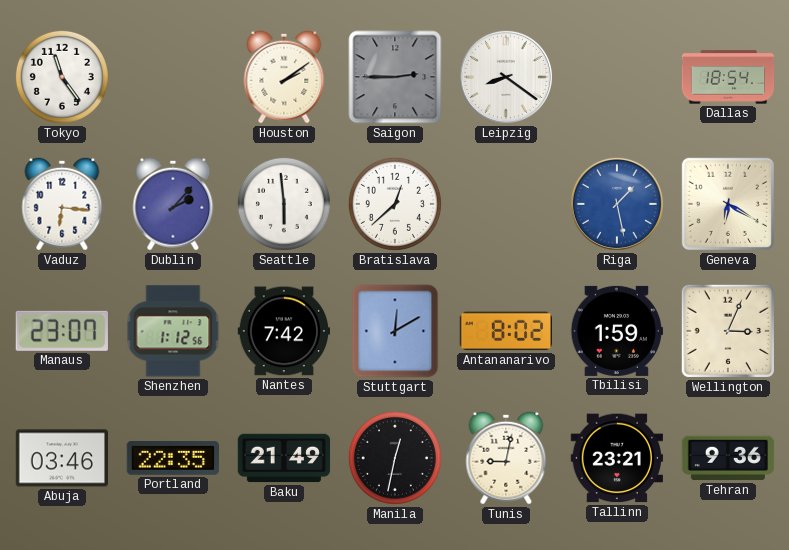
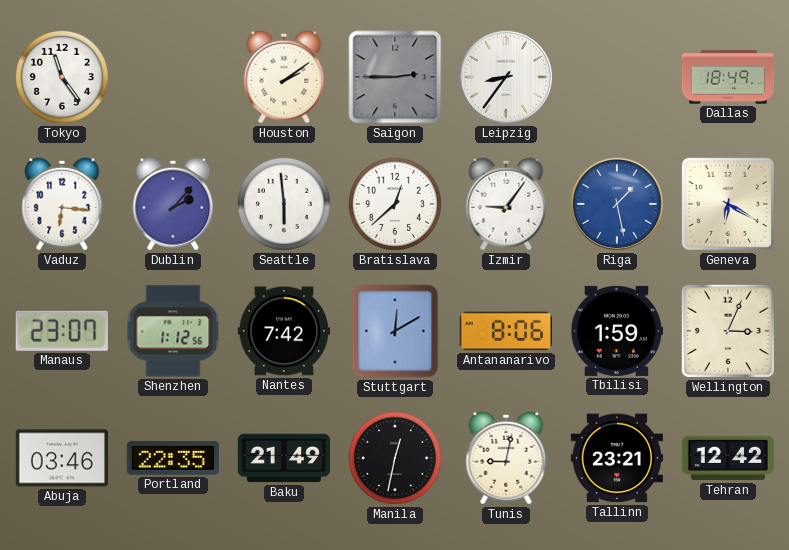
Leipzig: 8:21 -> 8:36
Dallas: 18:54 -> 18:49
Izmir: none -> 9:06
Antananarivo: 8:02 -> 8:06
Tehran: 9:36 -> 12:42
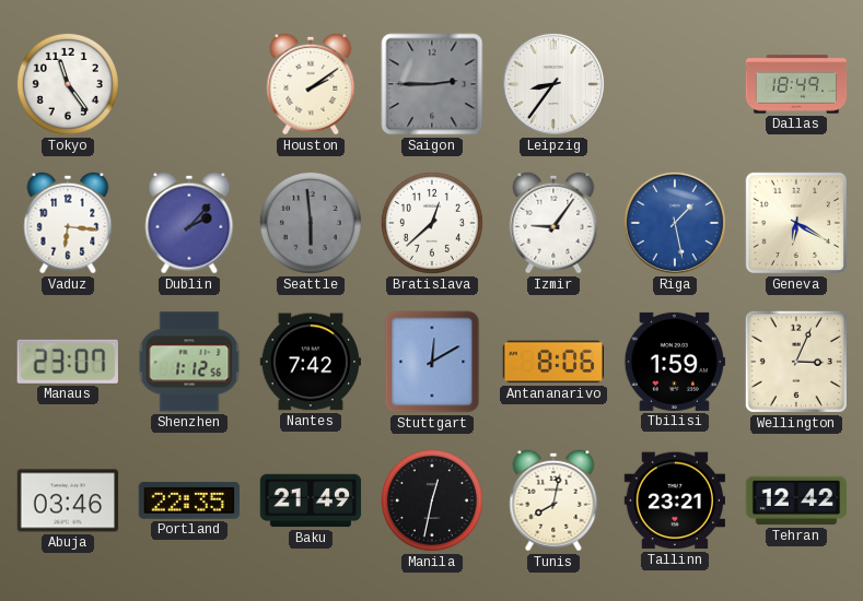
Seattle dial: white -> grey
Tunis: 9:02 -> 8:02
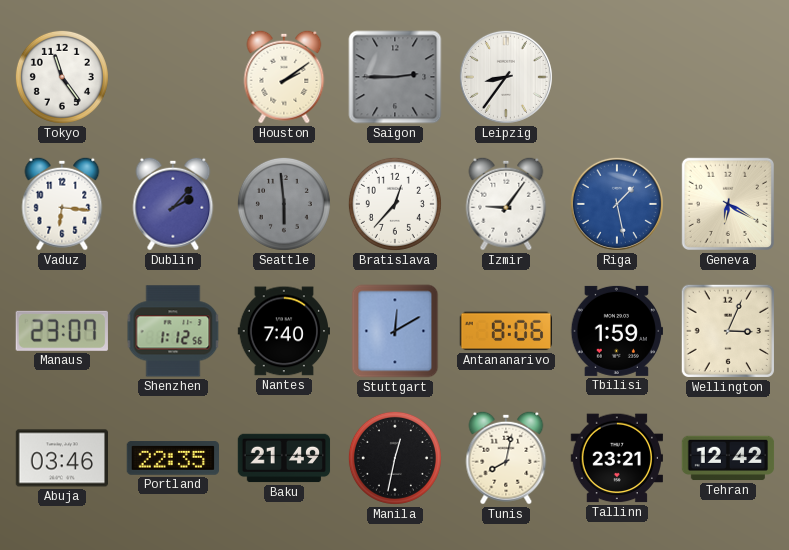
Dallas: 18:49 -> none
Bratislava: 12:38 -> 12:37
Nantes: 7:42 -> 7:40
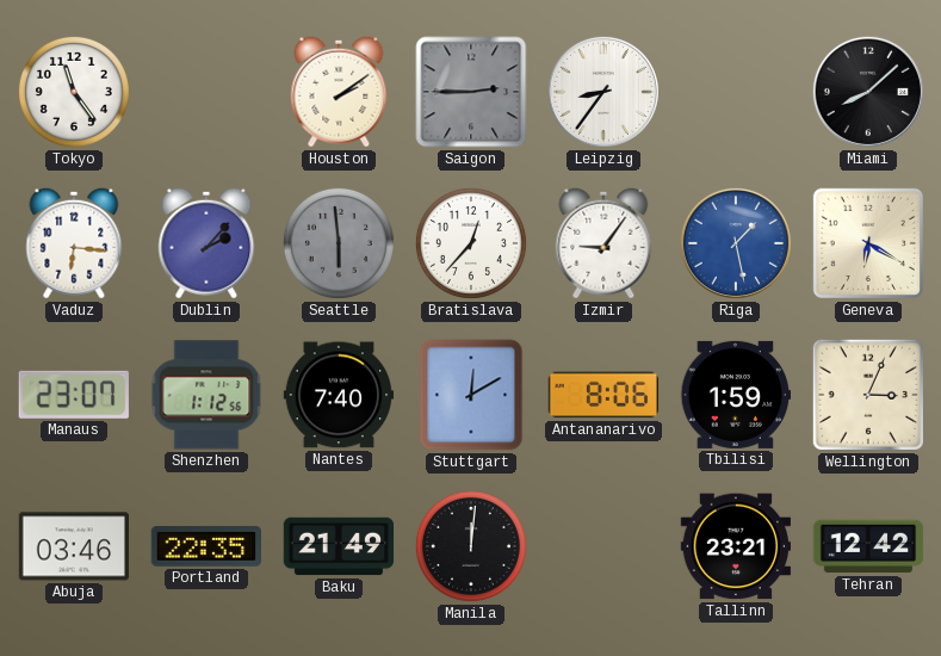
Miami: none -> 8:08
Manila: 12:32 -> 12:01
Tunis: 8:02 -> none
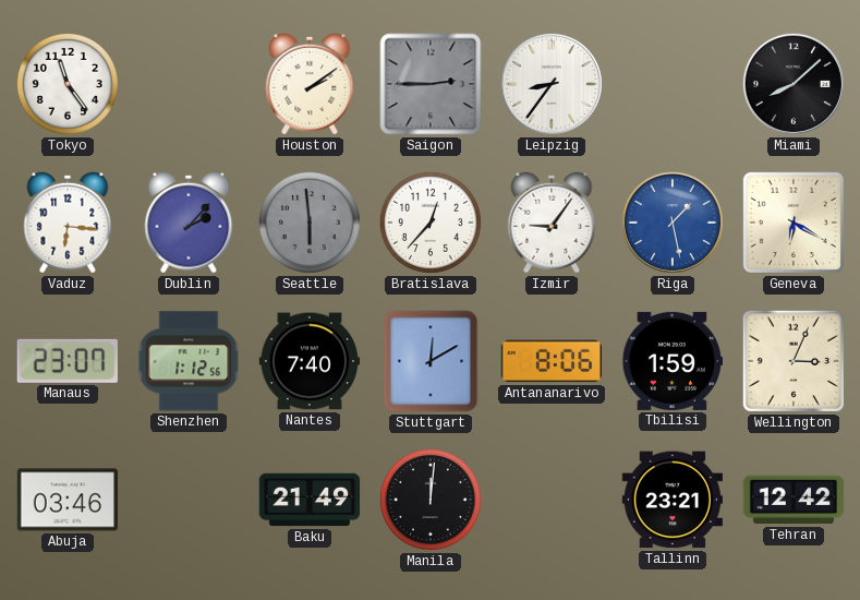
Portland: 22:35 -> none
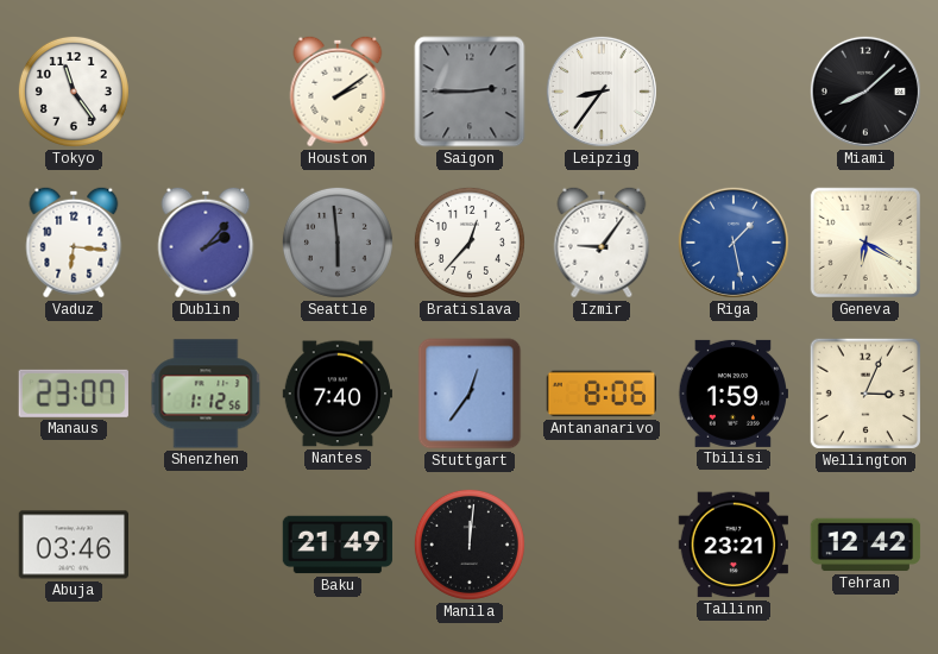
Stuttgart: 12:10 -> 12:36
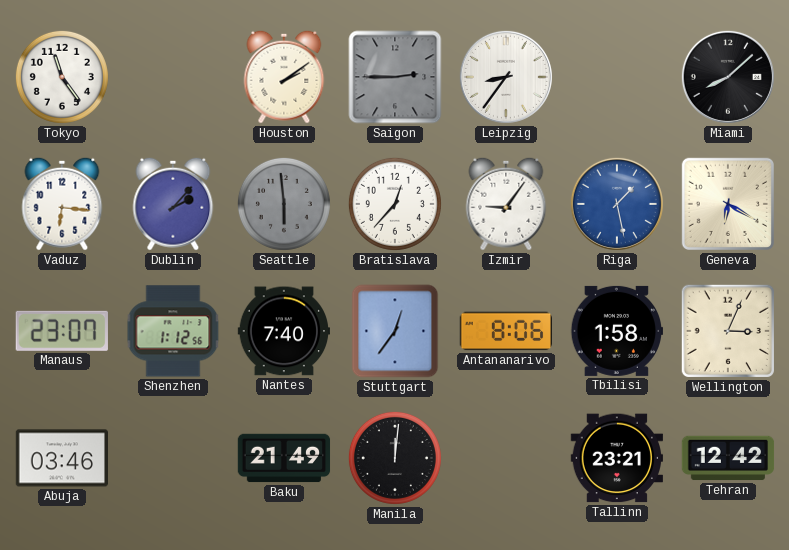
Tbilisi: 1:59 -> 1:58
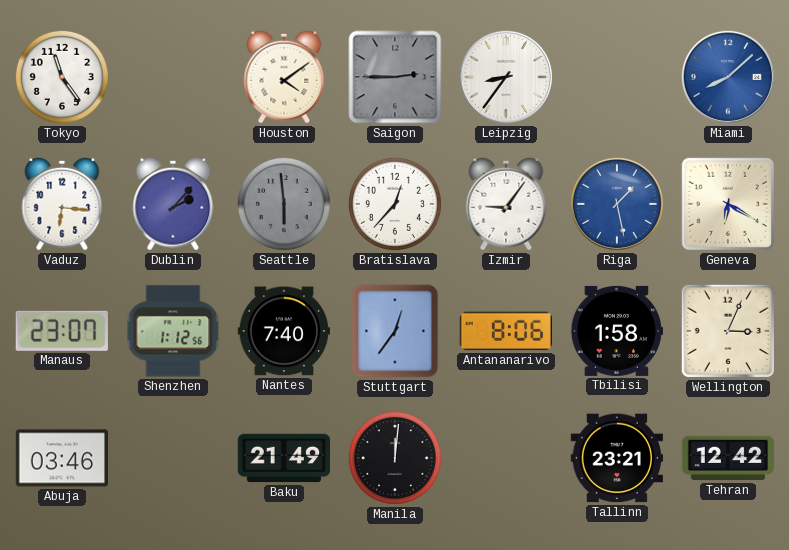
Houston: 2:09 -> 4:09
Miami dial: black -> blue
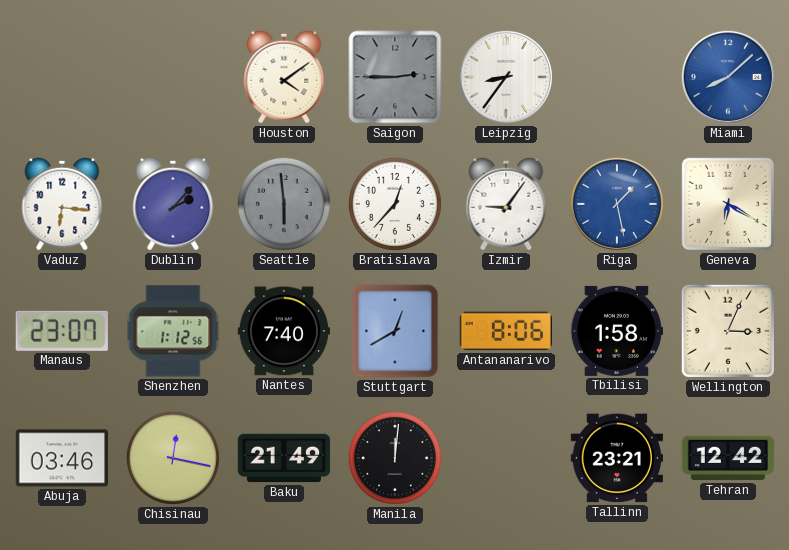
Tokyo: 11:24 -> none
Stuttgart: 12:36 -> 12:40
Chisinau: none -> 12:17
